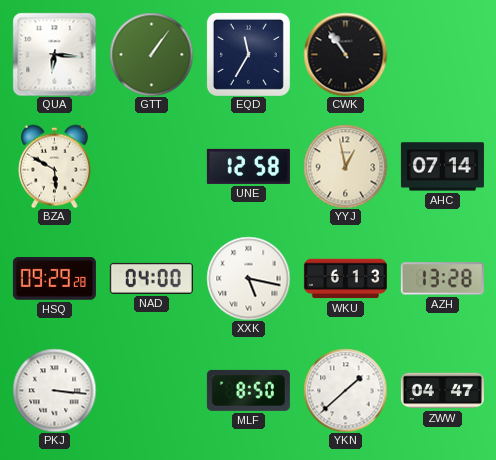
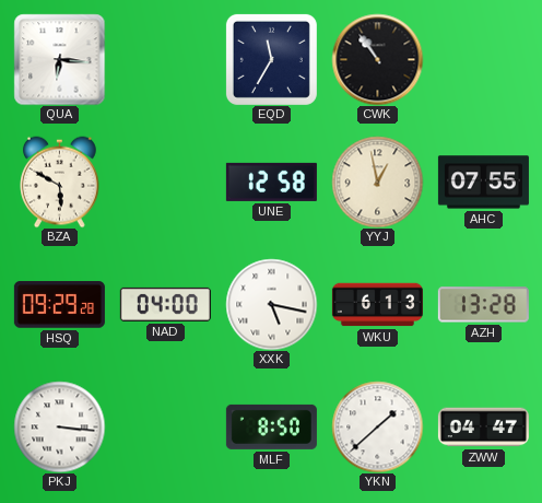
GTT: 1:06 -> none
AHC: 07:14 -> 07:55
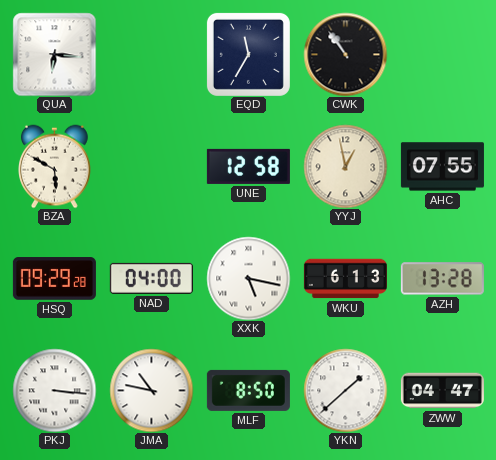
JMA: none -> 10:47
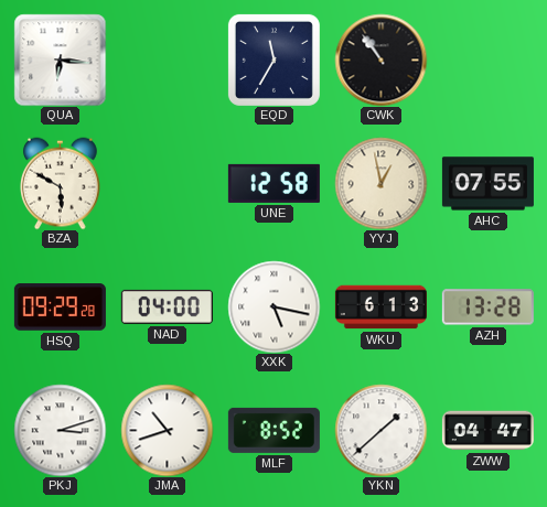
PKJ: 3:16 -> 3:12
JMA: 10:47 -> 10:42
MLF: 8:50 -> 8:52
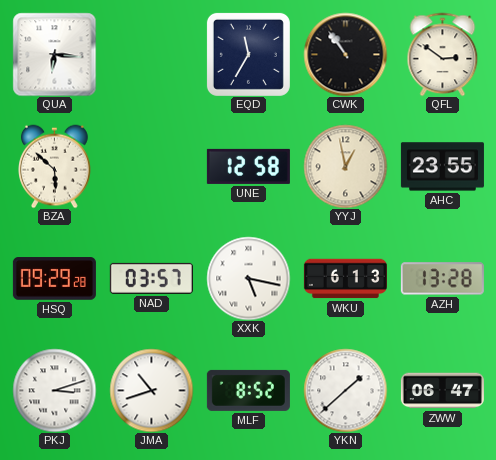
QFL: none -> 2:51
BZA: 5:50 -> 5:52
AHC: 07:55 -> 23:55
NAD: 04:00 -> 03:57
ZWW: 04:47 -> 06:47
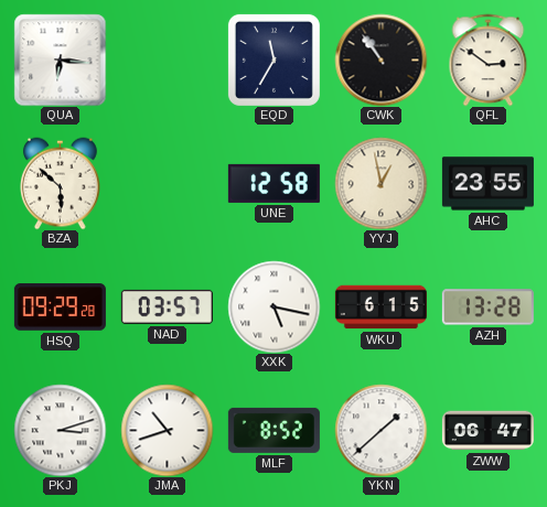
WKU: 6:13 -> 6:15
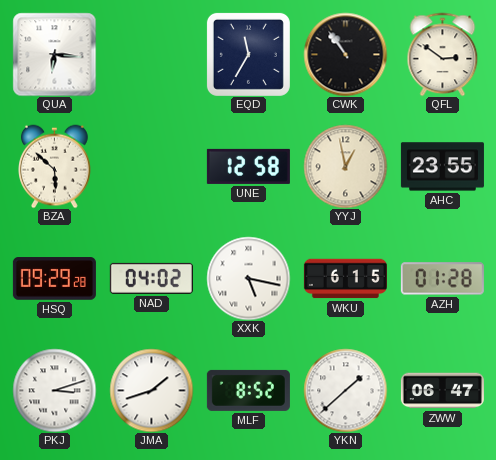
NAD: 03:57 -> 04:02
AZH: 13:28 -> 01:28
JMA: 10:42 -> 1:42
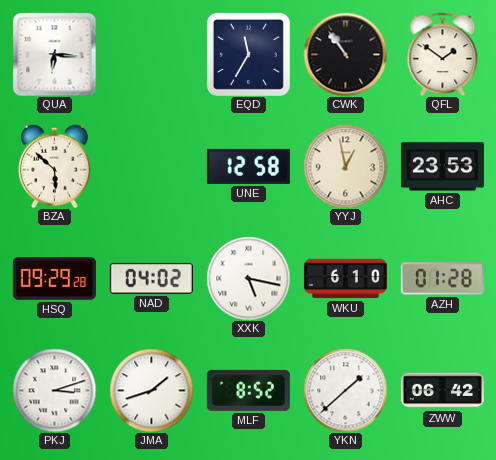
QFL: 2:51 -> 1:51
AHC: 23:55 -> 23:53
WKU: 6:15 -> 6:10
ZWW: 06:47 -> 06:42
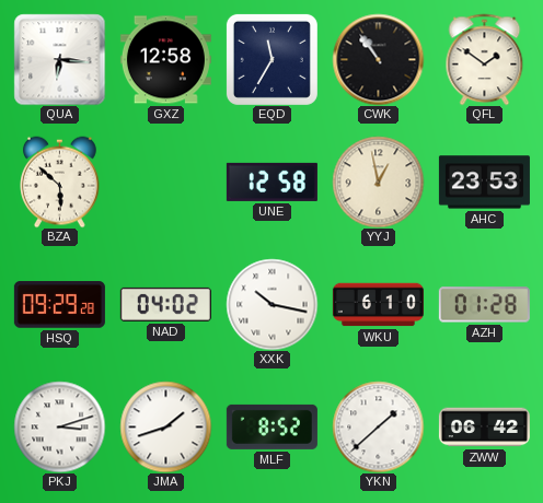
GXZ: none -> 12:58
XXK: 5:17 -> 10:17
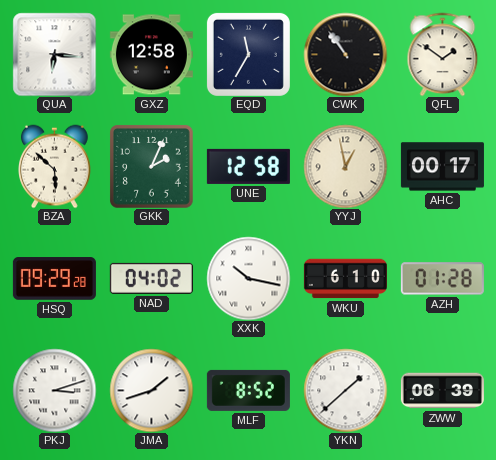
GKK: none -> 2:04
AHC: 23:53 -> 00:17
ZWW: 06:42 -> 06:39
